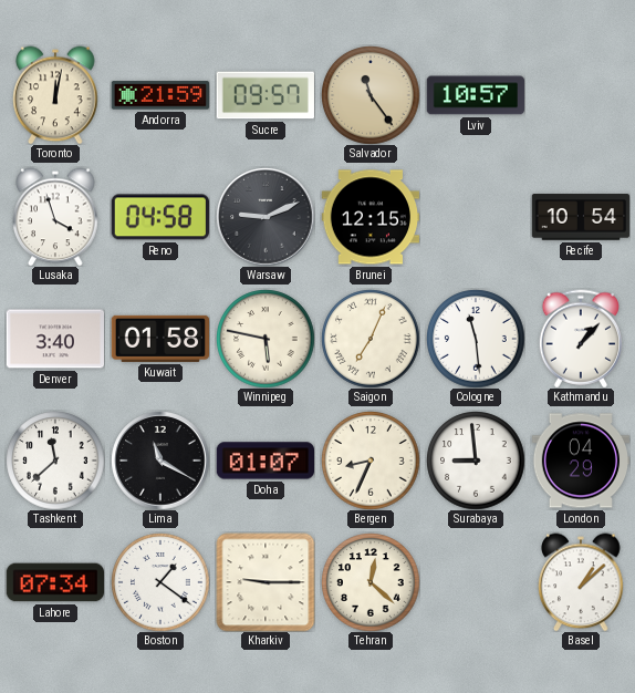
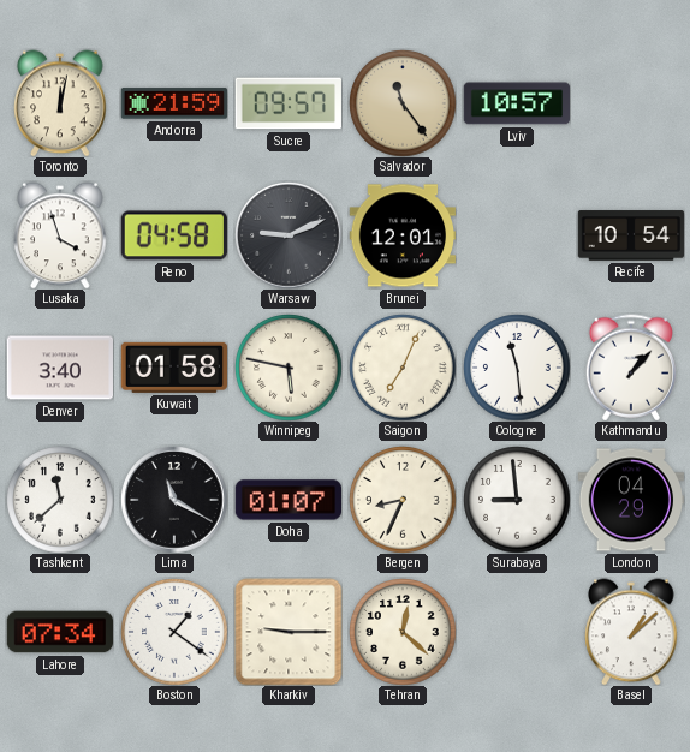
Brunei: 12:15 -> 12:01
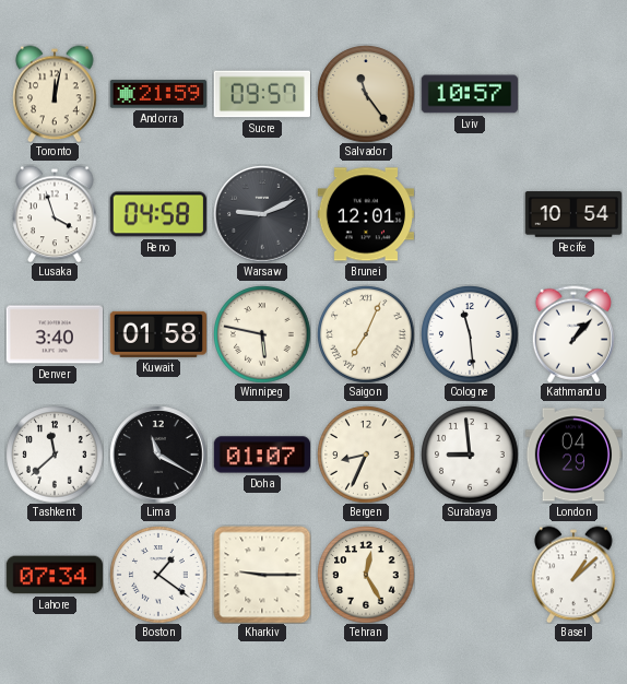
Tehran: 12:22 -> 12:25
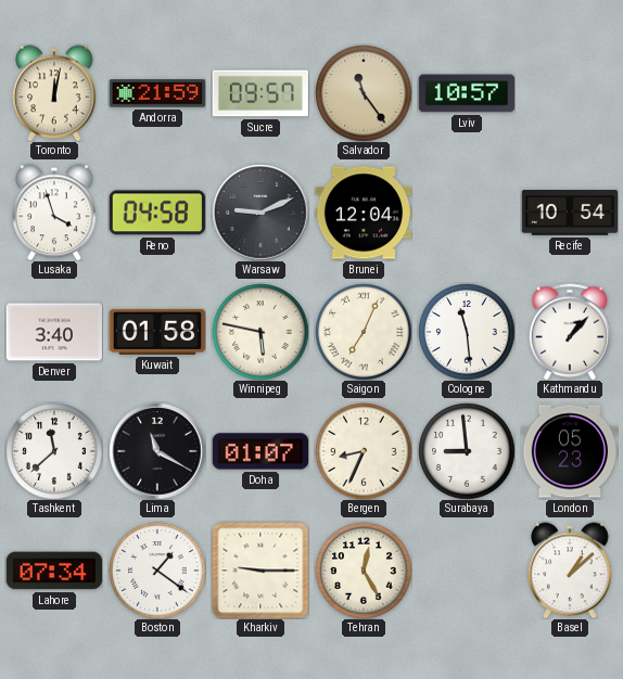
Brunei: 12:01 -> 12:04
London: 04:29 -> 05:23
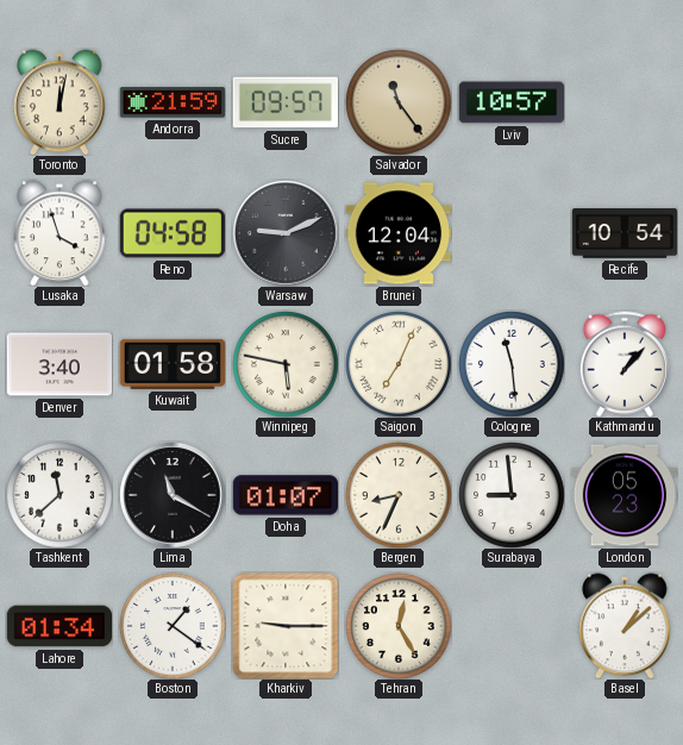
Lahore: 07:34 -> 01:34
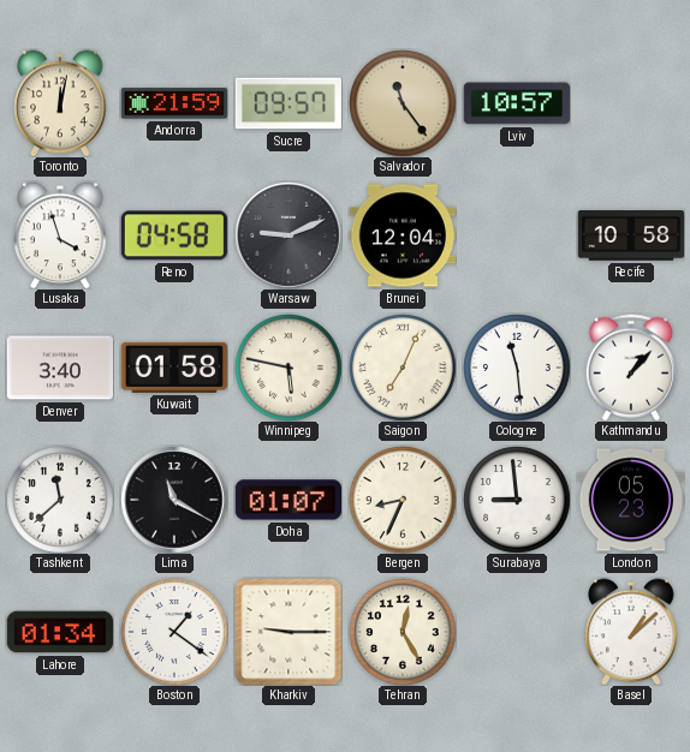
Recife: 10:54 -> 10:58
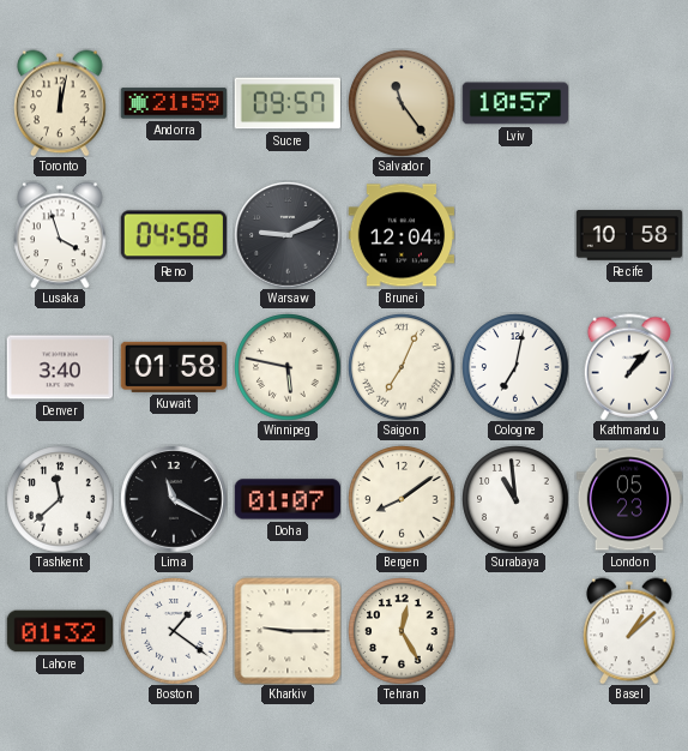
Cologne: 11:29 -> 7:02
Bergen: 8:34 -> 8:09
Surabaya: 8:59 -> 10:59
Lahore: 01:34 -> 01:32
